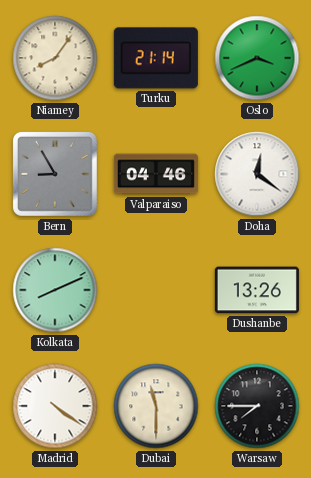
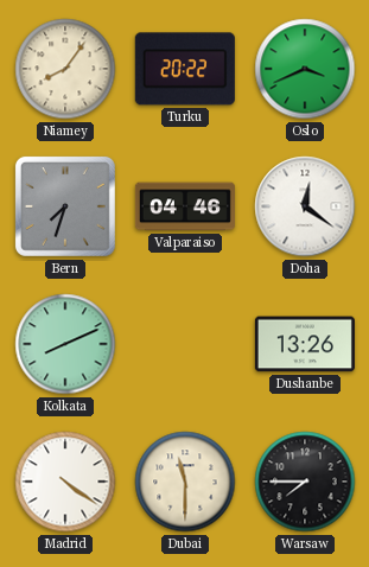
Turku: 21:14 -> 20:22
Bern: 8:55 -> 7:33
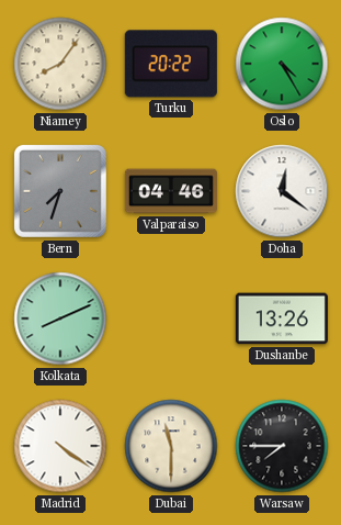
Oslo: 3:41 -> 4:25
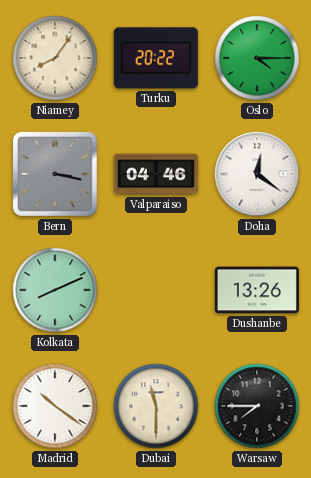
Oslo: 4:25 -> 4:15
Bern: 7:33 -> 3:17
Madrid: 4:21 -> 10:21
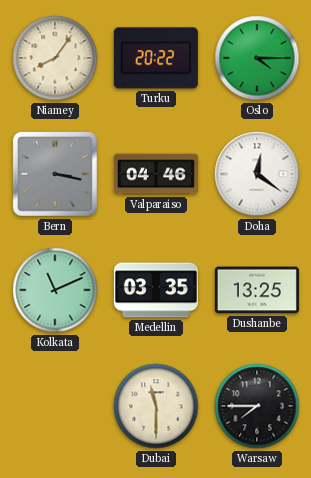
Kolkata: 8:11 -> 11:11
Medellin: none -> 03:35
Dushanbe: 13:26 -> 13:25
Madrid: 10:21 -> none
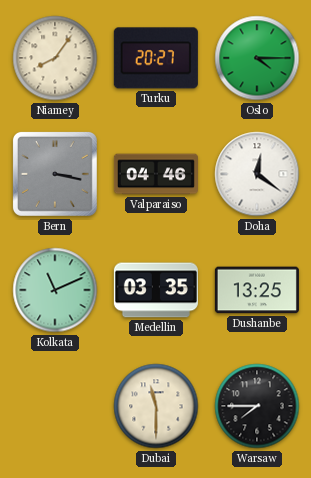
Turku: 20:22 -> 20:27
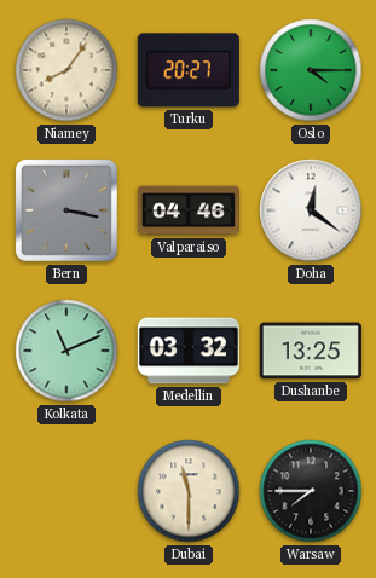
Medellin: 03:35 -> 03:32
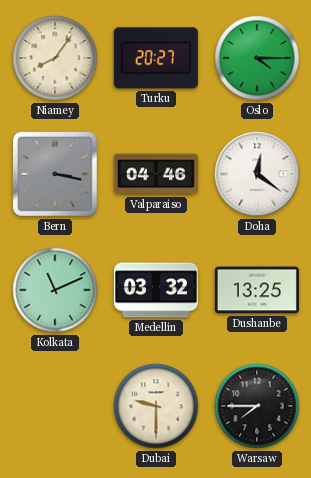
Dubai: 11:30 -> 9:30
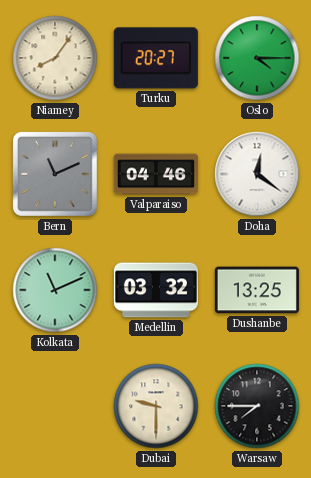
Bern: 3:17 -> 11:11
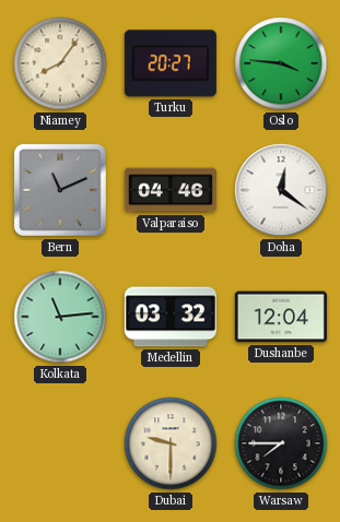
Oslo: 4:15 -> 3:46
Kolkata: 11:11 -> 11:14
Dushanbe: 13:25 -> 12:04
